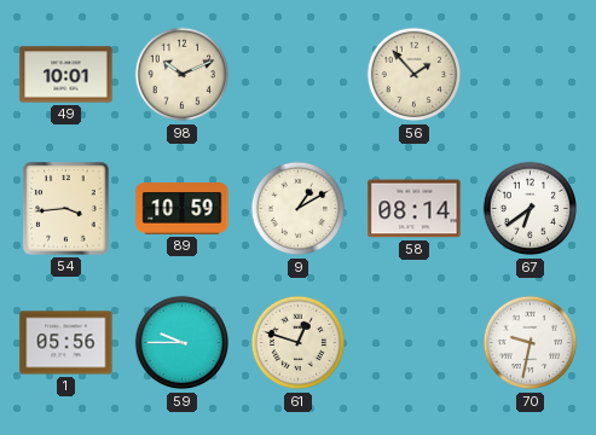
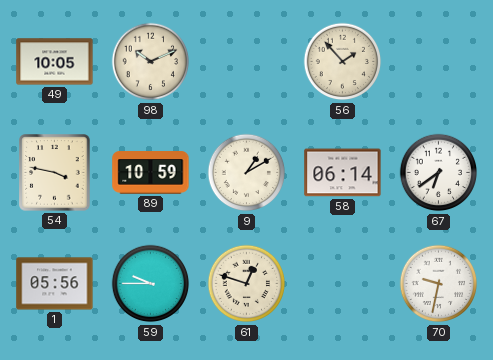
49: 10:01 -> 10:05
54: 3:44 -> 3:47
58: 08:14 -> 06:14
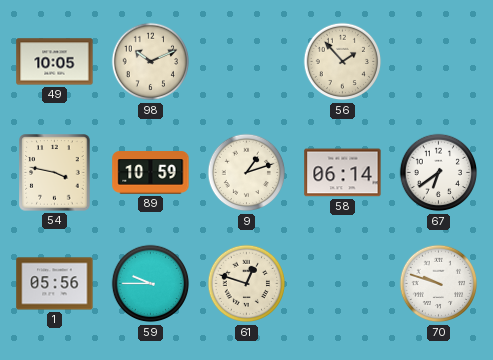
9: 1:10 -> 1:12
70: 9:32 -> 9:48
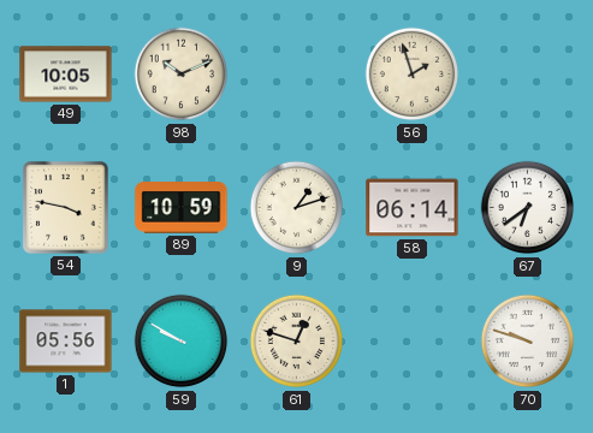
56: 1:53 -> 1:57
59: 9:45 -> 9:50
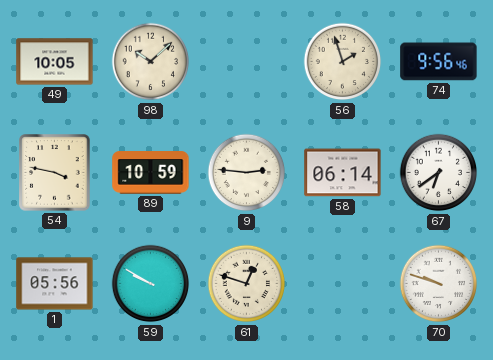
98: 10:11 -> 10:08
74: none -> 9:56
9: 1:12 -> 2:46
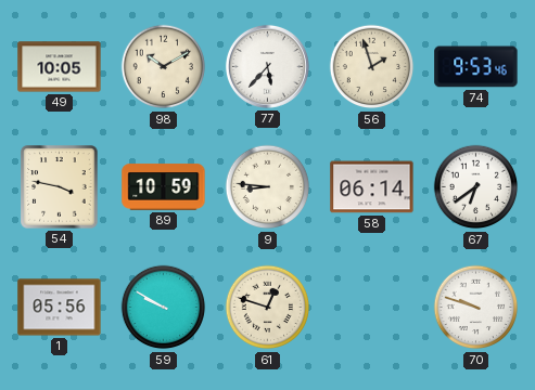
98: 10:08 -> 10:10
77: none -> 5:37
74: 9:56 -> 9:53
9: 2:46 -> 8:46
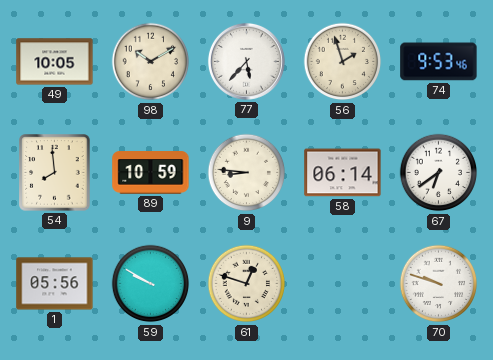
54: 3:47 -> 7:59
